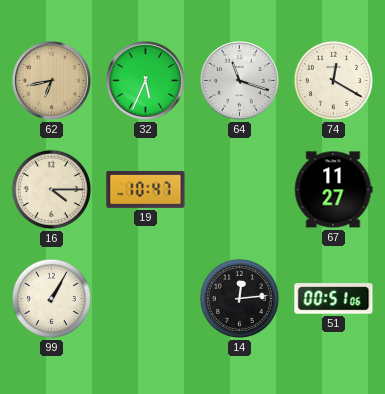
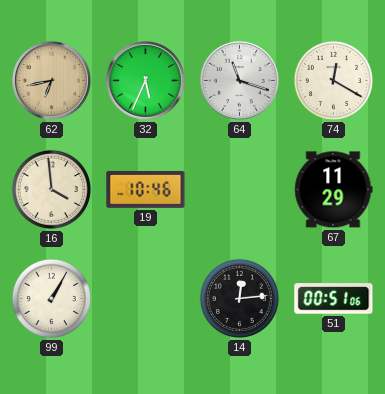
16: 4:15 -> 3:59
19: 10:47 -> 10:46
67: 11:27 -> 11:29
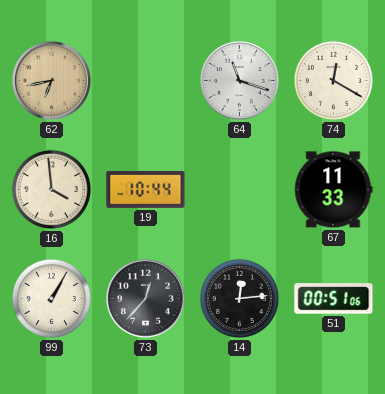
32: 5:34 -> none
19: 10:46 -> 10:44
67: 11:29 -> 11:33
73: none -> 12:37
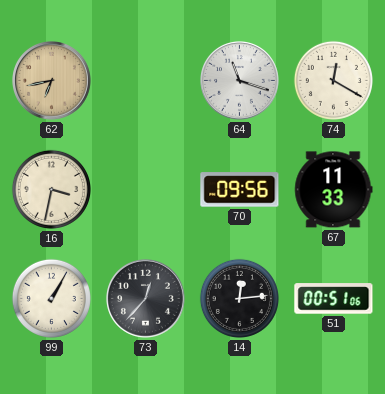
16: 3:59 -> 3:32
19: 10:44 -> none
70: none -> 09:56
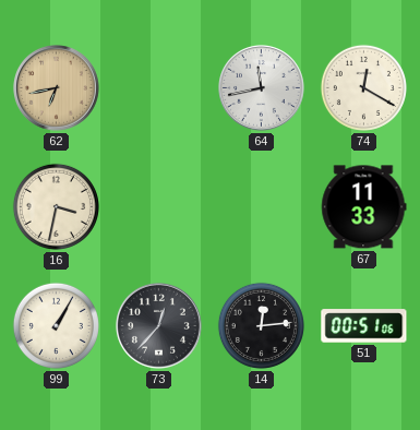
64: 11:18 -> 11:43
70: 09:56 -> none
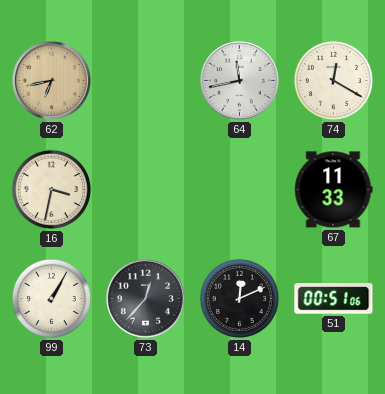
14: 12:14 -> 12:11
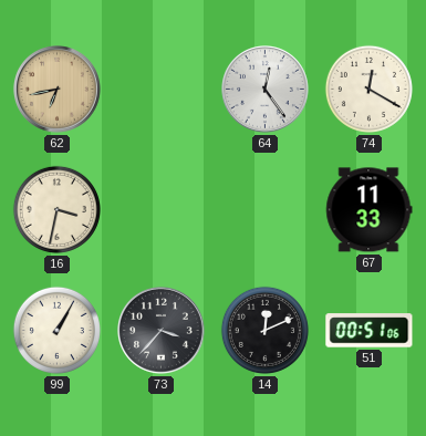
64: 11:43 -> 12:24
73: 12:37 -> 3:37
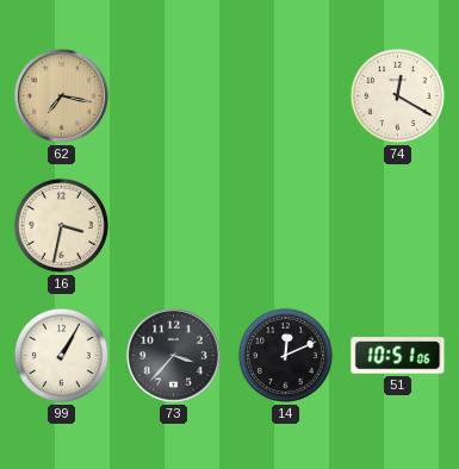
62: 6:43 -> 7:17
64: 12:24 -> none
67: 11:33 -> none
51: 00:51 -> 10:51
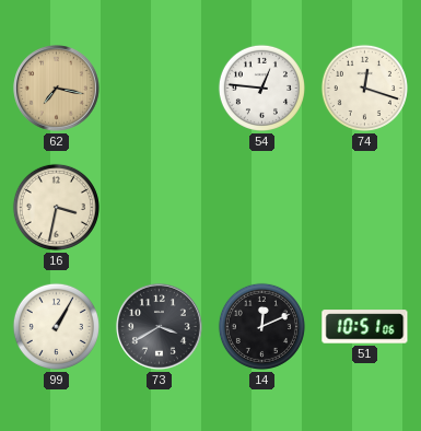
54: none -> 12:46
74: 12:20 -> 12:18
73: 3:37 -> 3:40
